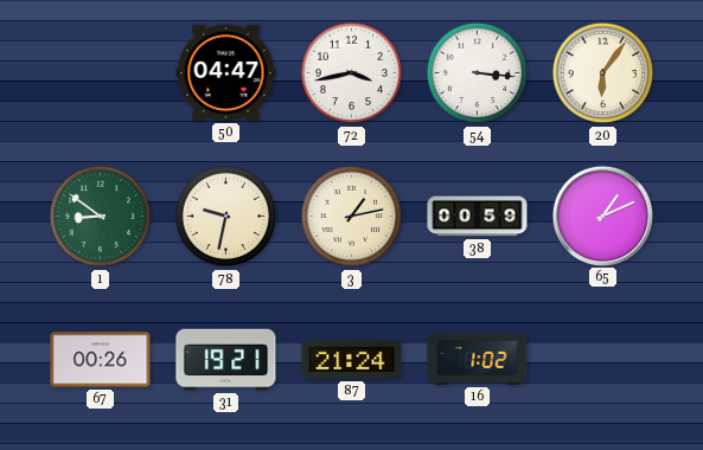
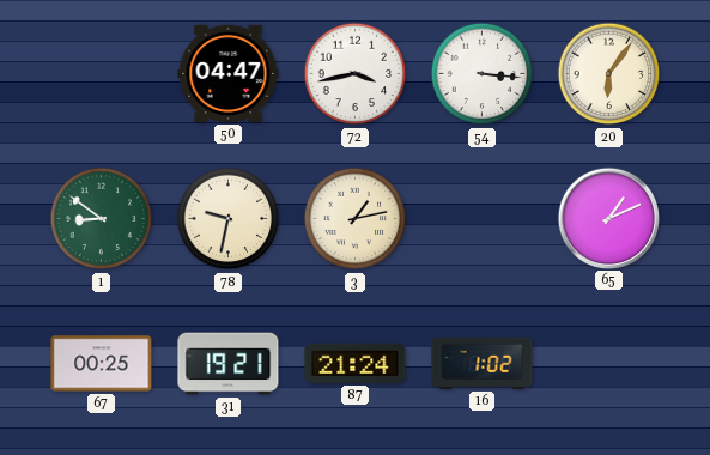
38: 00:59 -> none
67: 00:26 -> 00:25
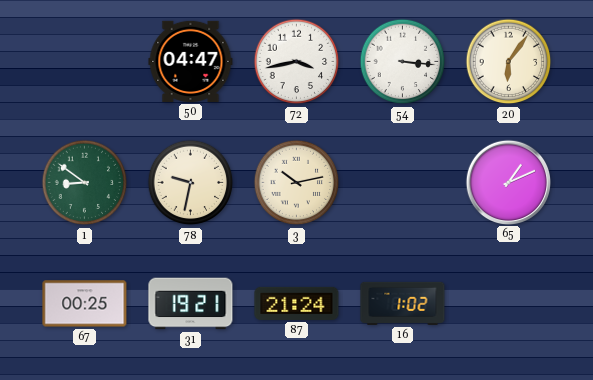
3: 1:13 -> 10:13
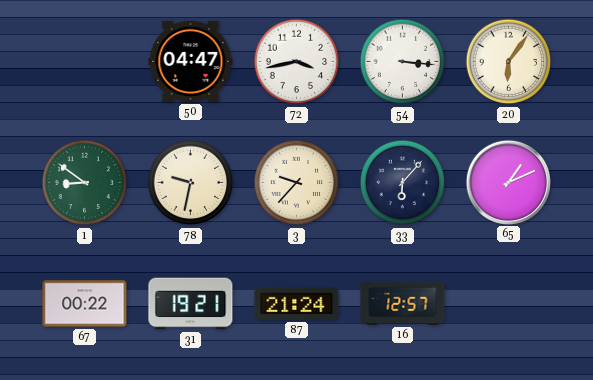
3: 10:13 -> 9:37
33: none -> 6:07
67: 00:25 -> 00:22
16: 1:02 -> 12:57
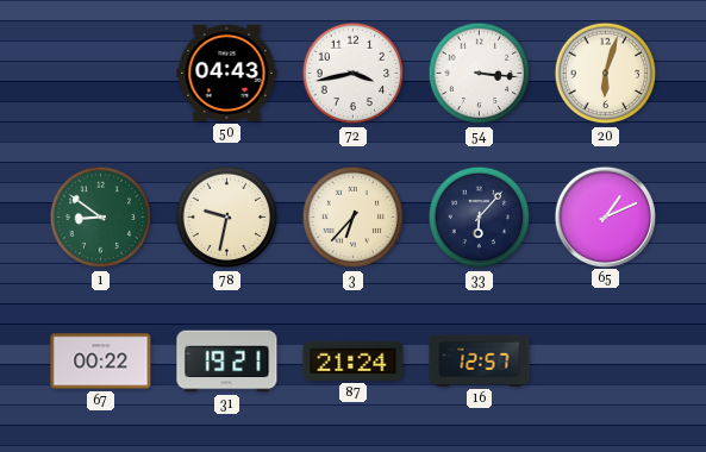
50: 04:47 -> 04:43
20: 6:06 -> 6:03
3: 9:37 -> 6:37
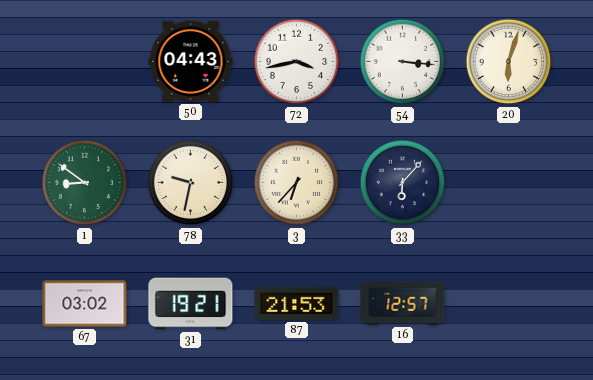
65: 1:11 -> none
67: 00:22 -> 03:02
87: 21:24 -> 21:53
